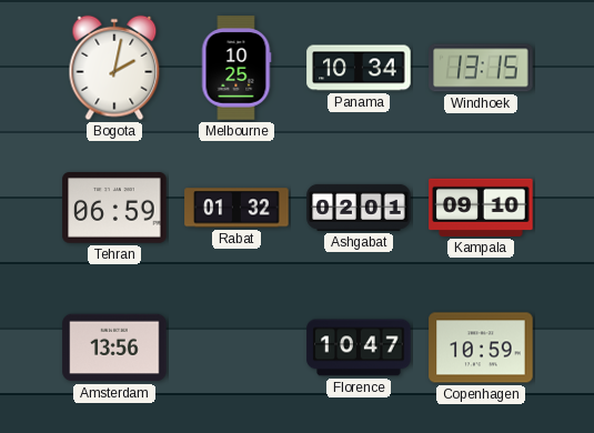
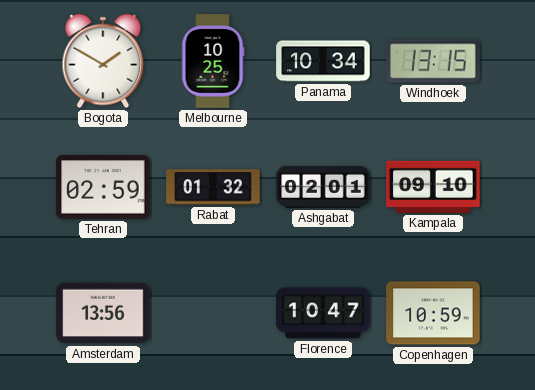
Bogota: 2:02 -> 1:50
Tehran: 06:59 -> 02:59
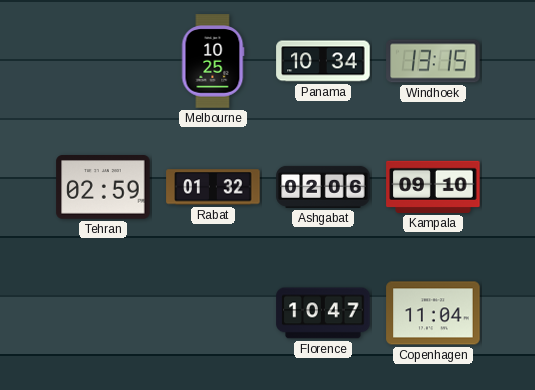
Bogota: 1:50 -> none
Ashgabat: 02:01 -> 02:06
Amsterdam: 13:56 -> none
Copenhagen: 10:59 -> 11:04
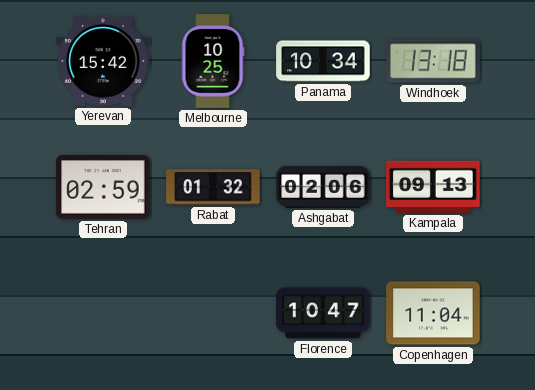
Yerevan: none -> 15:42
Windhoek: 13:15 -> 13:18
Kampala: 09:10 -> 09:13
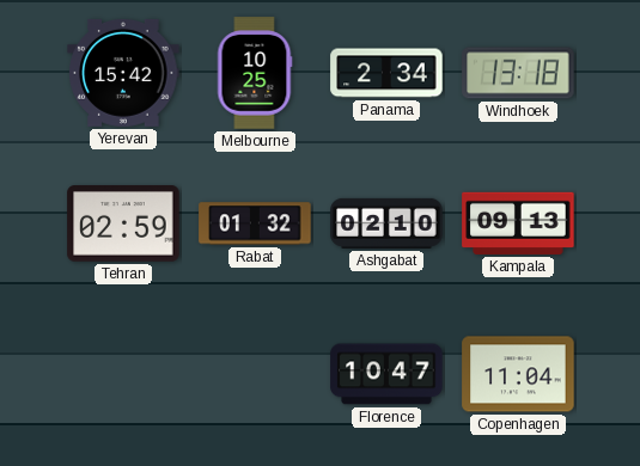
Panama: 10:34 -> 2:34
Ashgabat: 02:06 -> 02:10
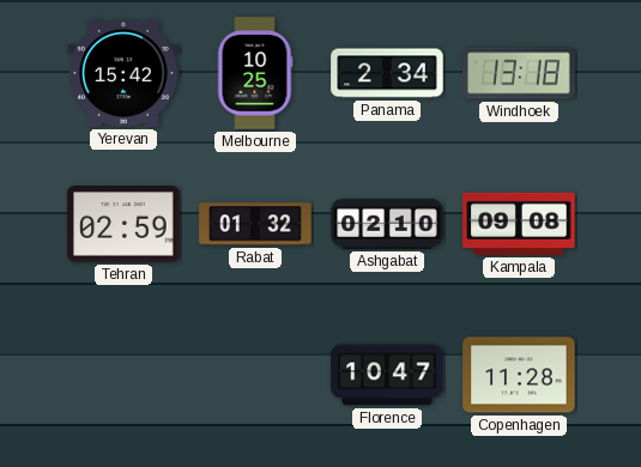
Kampala: 09:13 -> 09:08
Copenhagen: 11:04 -> 11:28
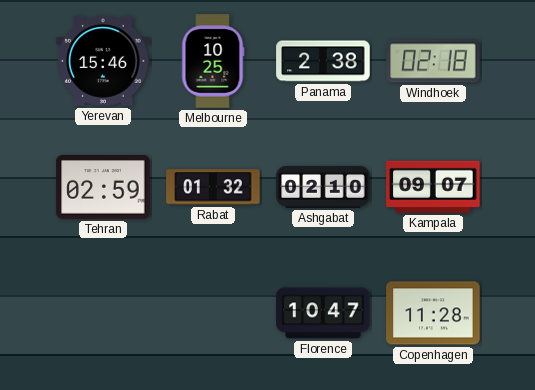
Yerevan: 15:42 -> 15:46
Panama: 2:34 -> 2:38
Windhoek: 13:18 -> 02:18
Kampala: 09:08 -> 09:07
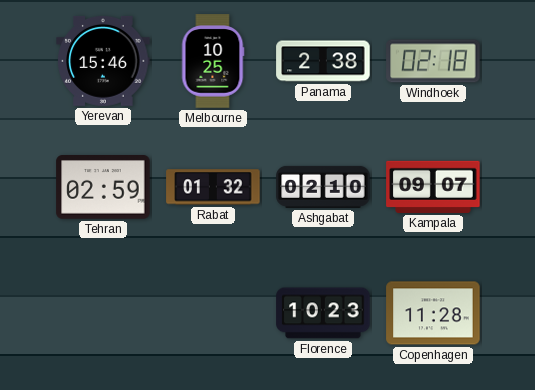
Florence: 10:47 -> 10:23
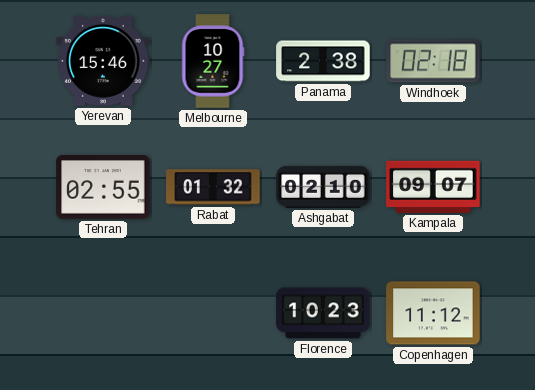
Melbourne: 10:25 -> 10:27
Tehran: 02:59 -> 02:55
Copenhagen: 11:28 -> 11:12
